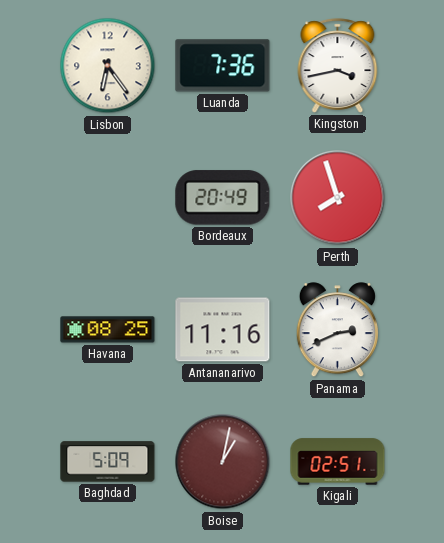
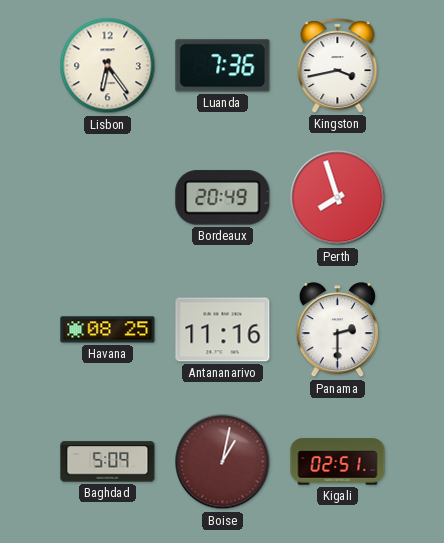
Panama: 2:41 -> 2:30
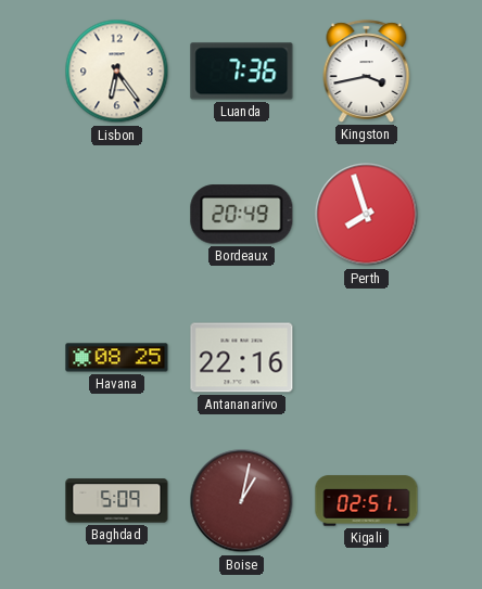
Antananarivo: 11:16 -> 22:16
Panama: 2:30 -> none
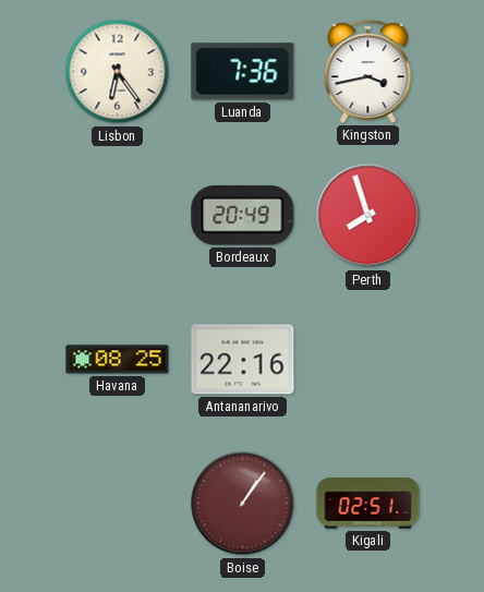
Baghdad: 5:09 -> none
Boise: 1:02 -> 1:06
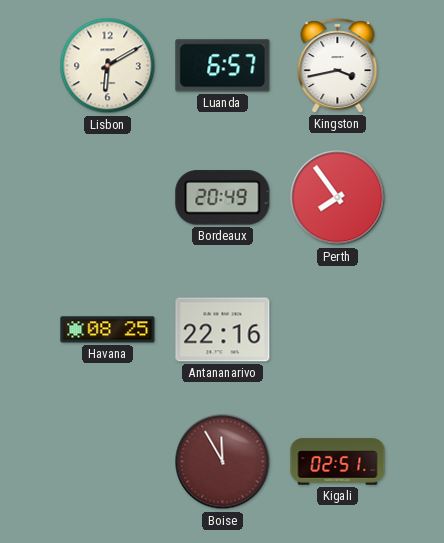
Lisbon: 6:24 -> 6:10
Luanda: 7:36 -> 6:57
Perth: 7:57 -> 7:54
Boise: 1:06 -> 11:55
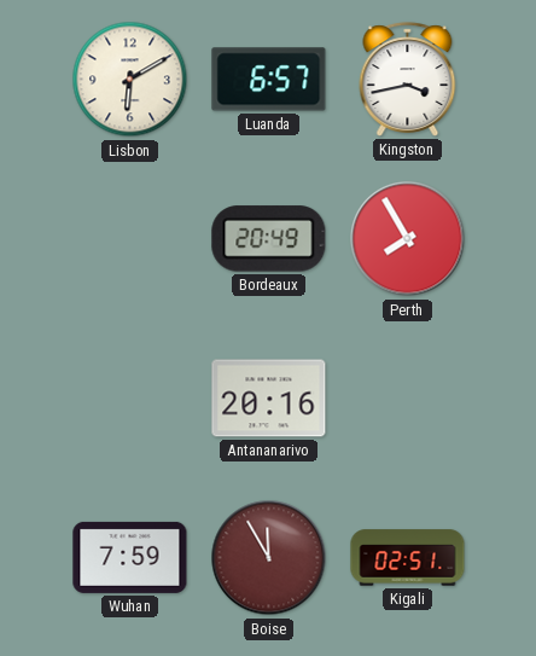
Perth: 7:54 -> 7:55
Havana: 08:25 -> none
Antananarivo: 22:16 -> 20:16
Wuhan: none -> 7:59
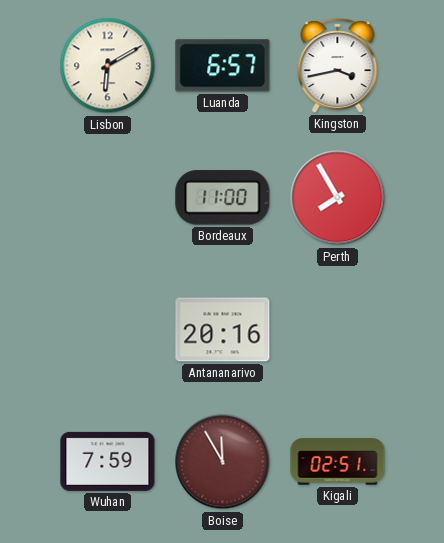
Bordeaux: 20:49 -> 11:00
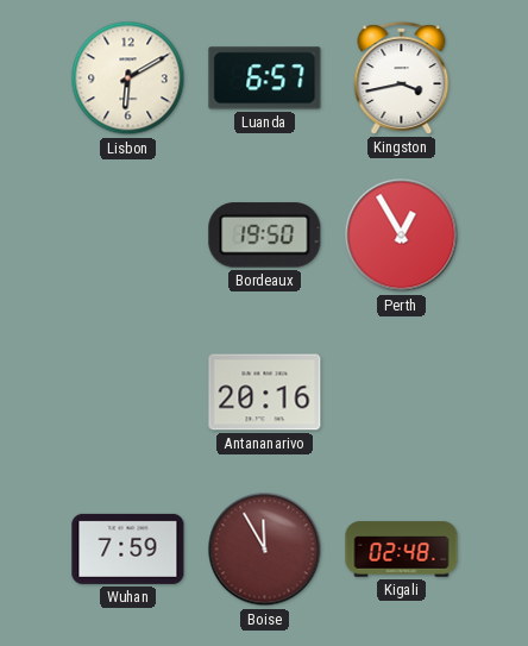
Bordeaux: 11:00 -> 19:50
Perth: 7:55 -> 12:55
Kigali: 02:51 -> 02:48
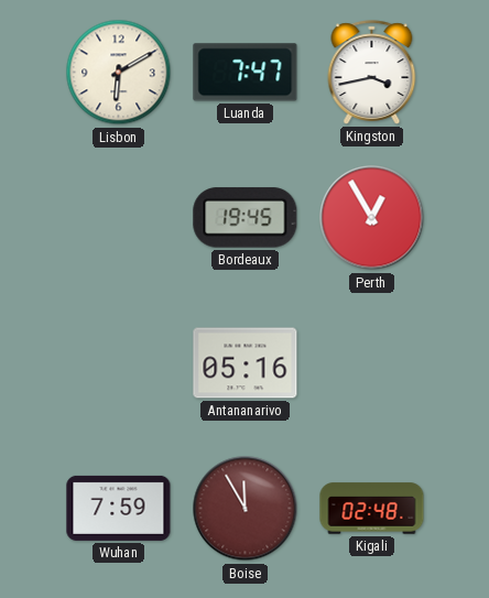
Luanda: 6:57 -> 7:47
Bordeaux: 19:50 -> 19:45
Antananarivo: 20:16 -> 05:16
